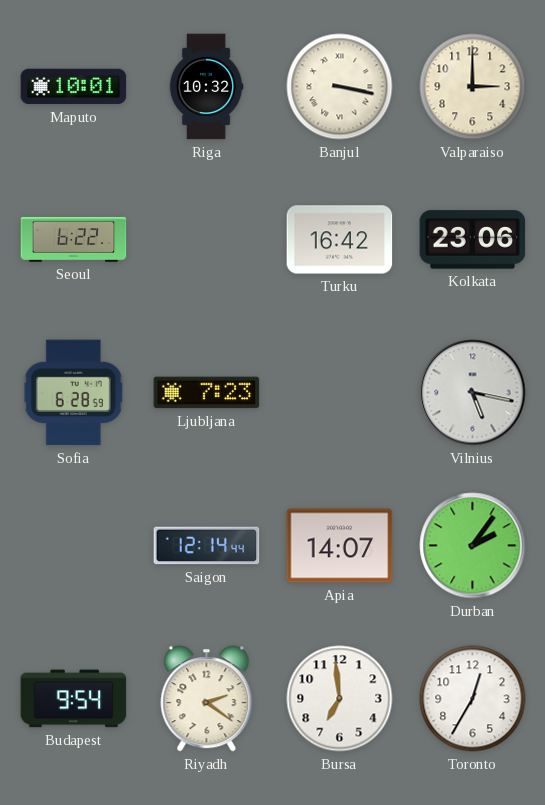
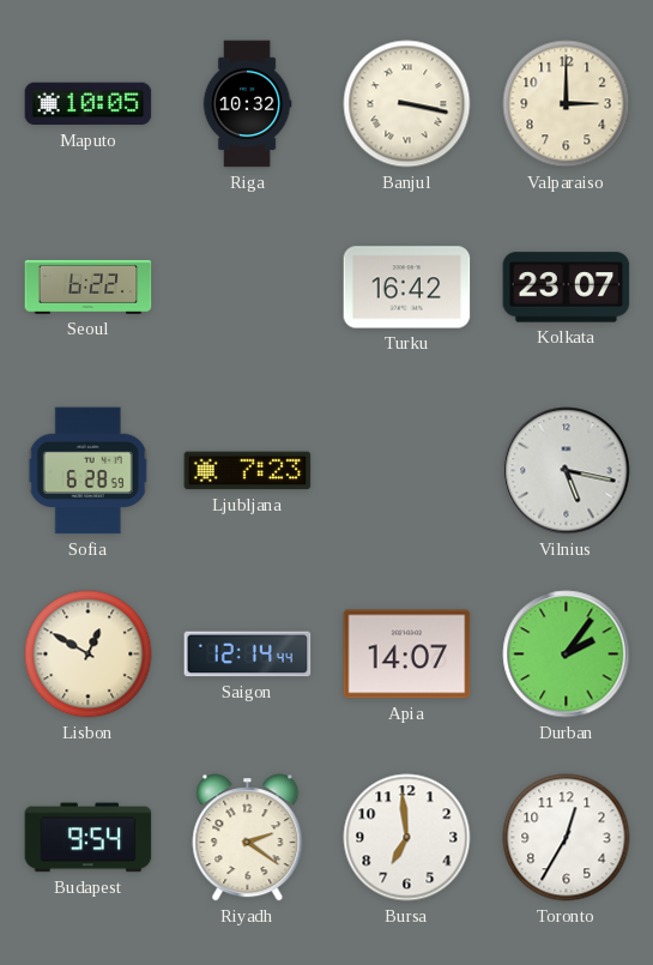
Maputo: 10:01 -> 10:05
Kolkata: 23:06 -> 23:07
Lisbon: none -> 12:50
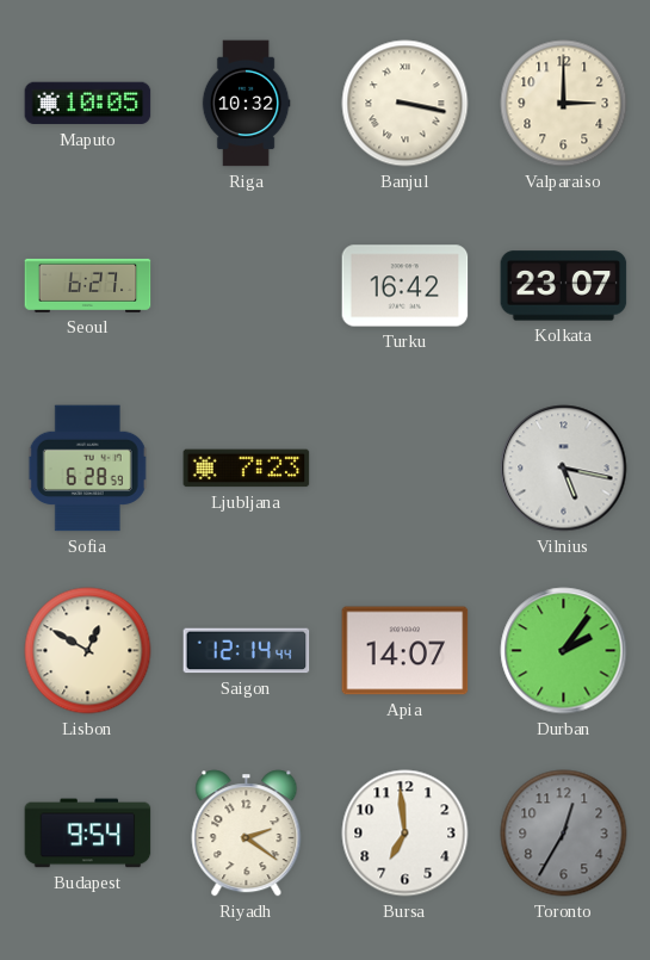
Seoul: 6:22 -> 6:27
Toronto dial: white -> grey
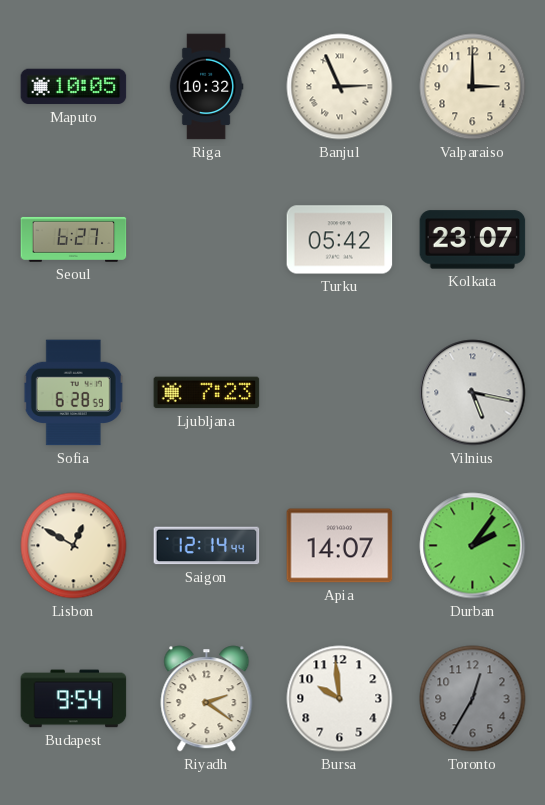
Banjul: 3:17 -> 2:56
Turku: 16:42 -> 05:42
Bursa: 6:59 -> 9:59
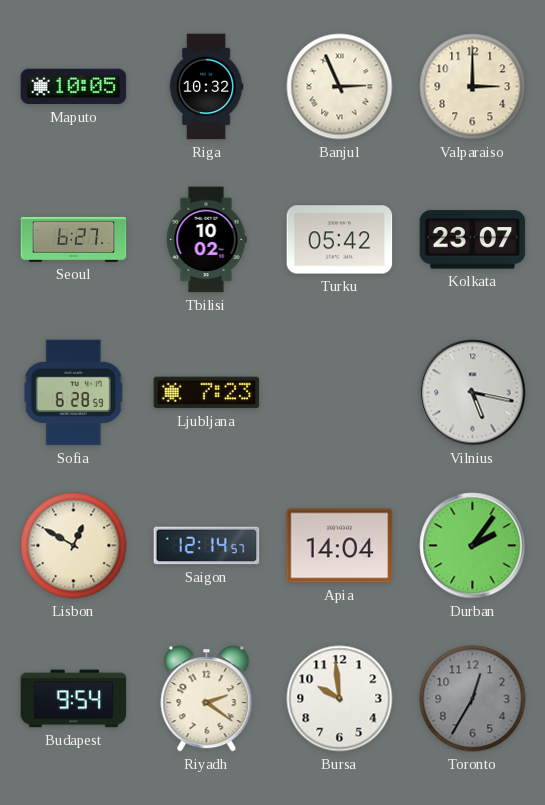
Tbilisi: none -> 10:02
Saigon: 12:14:44 -> 12:14:57
Apia: 14:07 -> 14:04
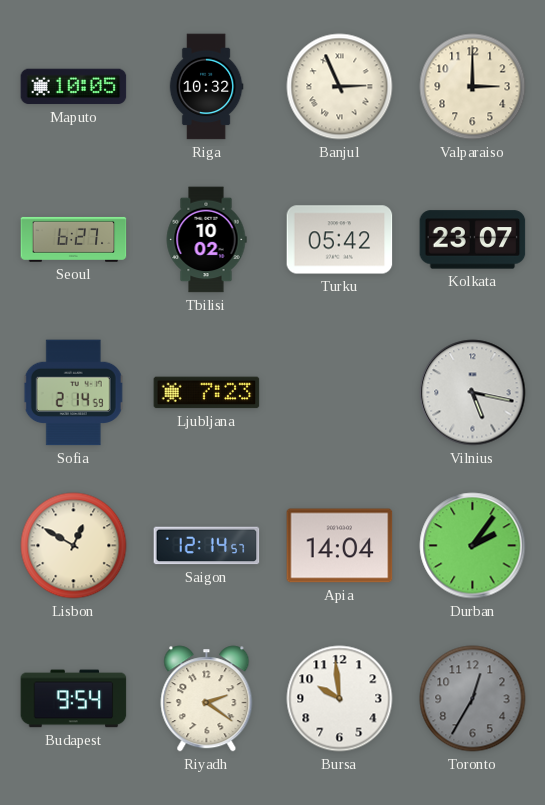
Sofia: 6:28 -> 2:14
